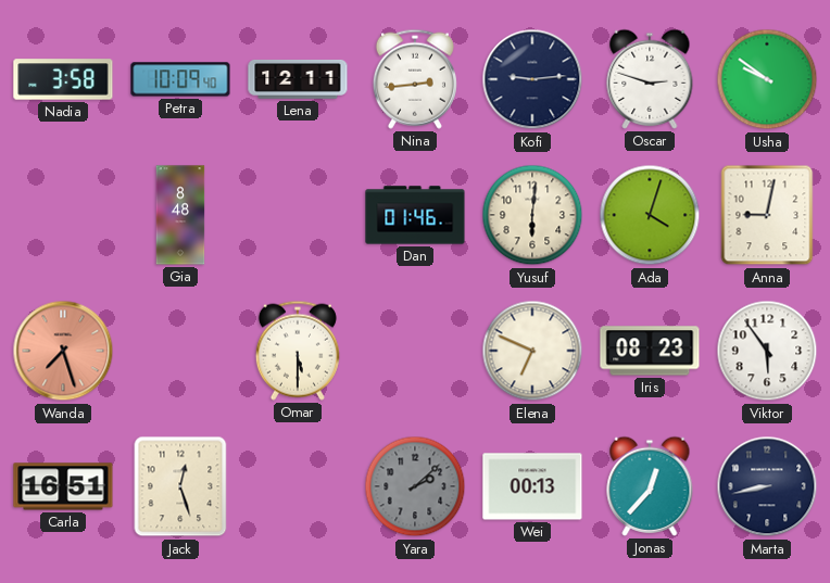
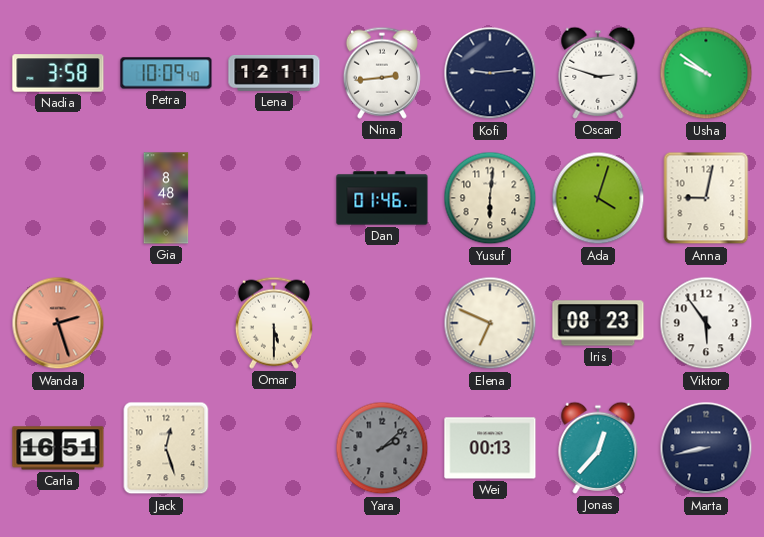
Wanda: 7:27 -> 2:27
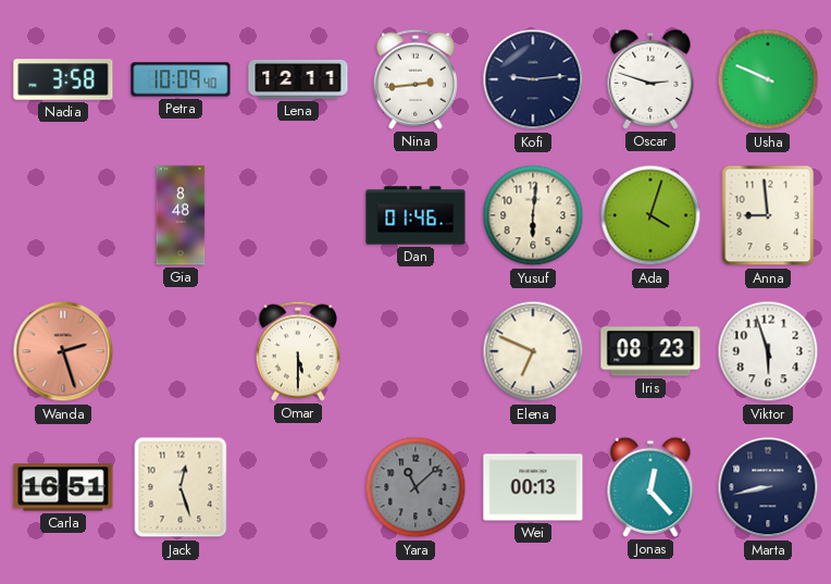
Usha: 9:51 -> 9:49
Anna: 9:02 -> 8:59
Viktor: 5:54 -> 5:57
Yara: 2:08 -> 11:08
Jonas: 12:37 -> 12:23
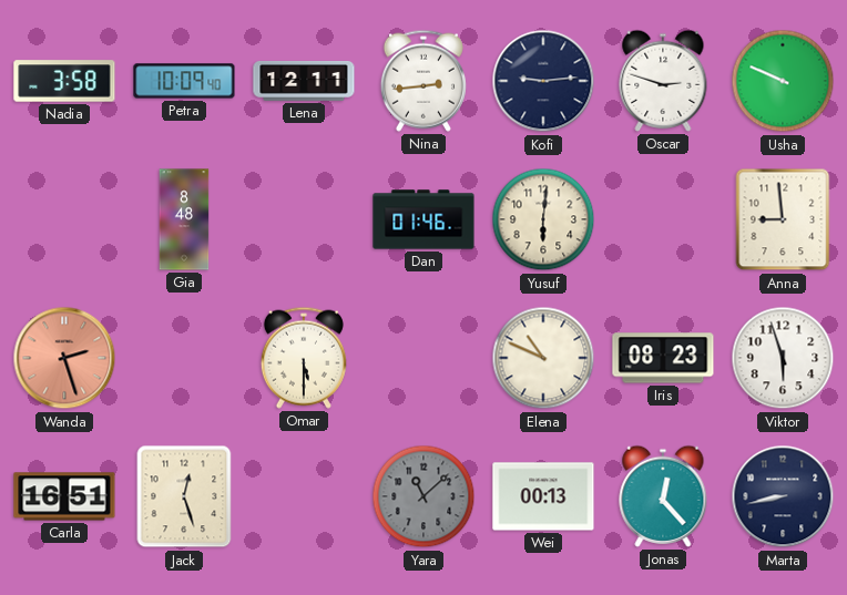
Ada: 4:03 -> none
Elena: 6:49 -> 10:49
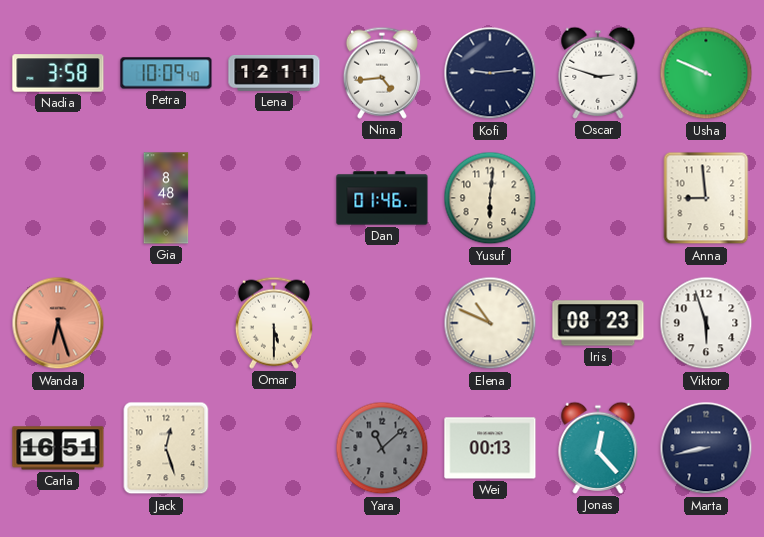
Nina: 2:44 -> 4:44
Wanda: 2:27 -> 6:27
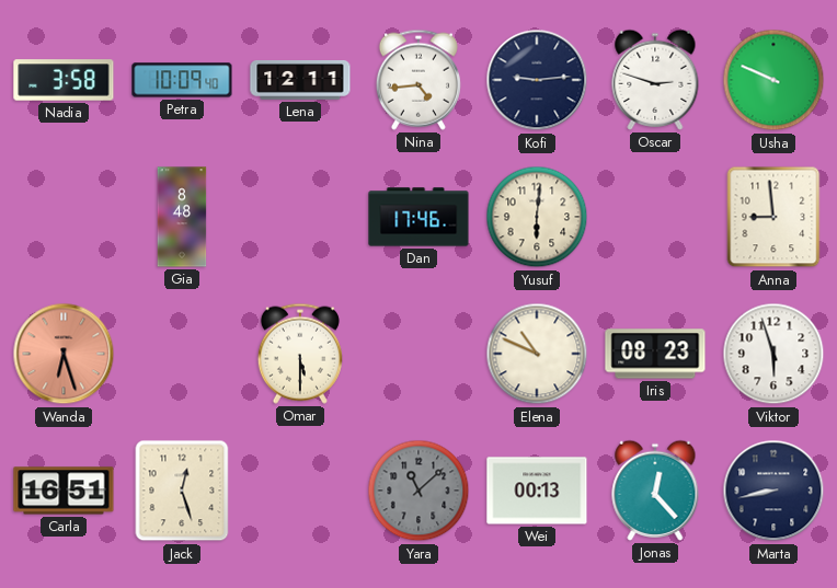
Dan: 01:46 -> 17:46
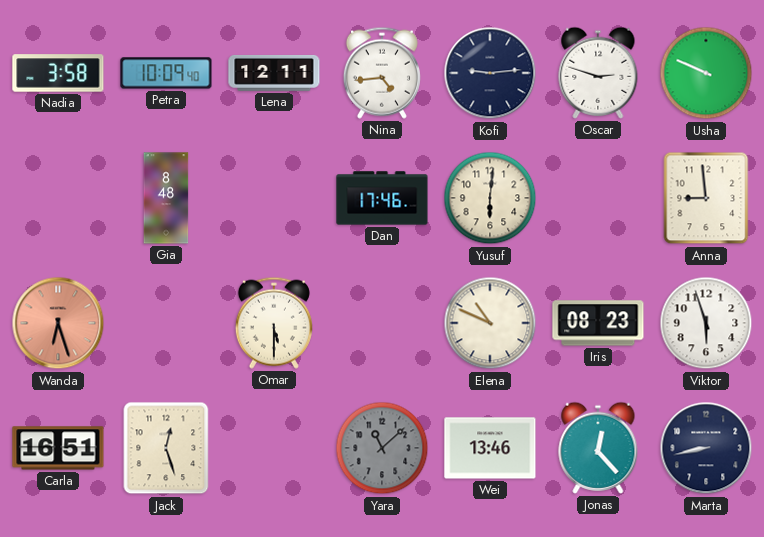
Wei: 00:13 -> 13:46
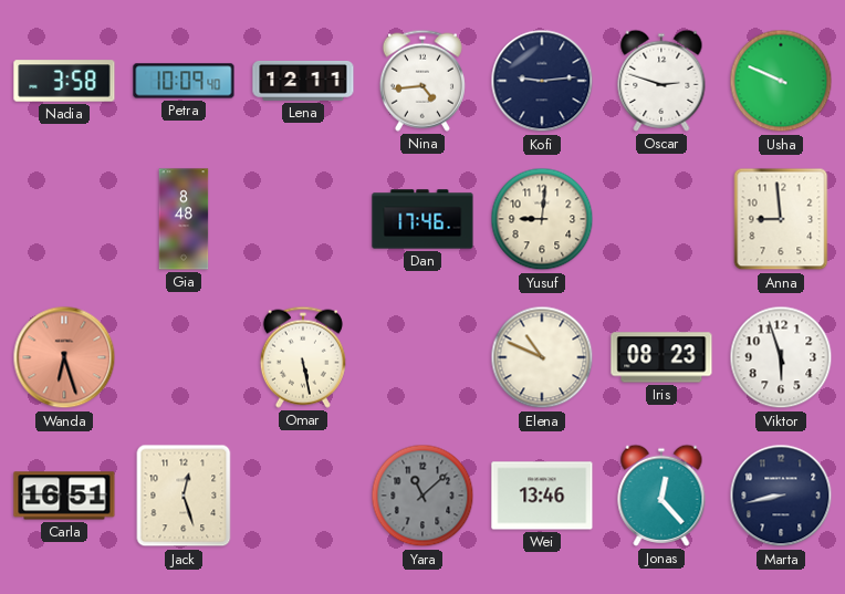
Yusuf: 6:01 -> 9:01
Omar: 5:30 -> 5:28
